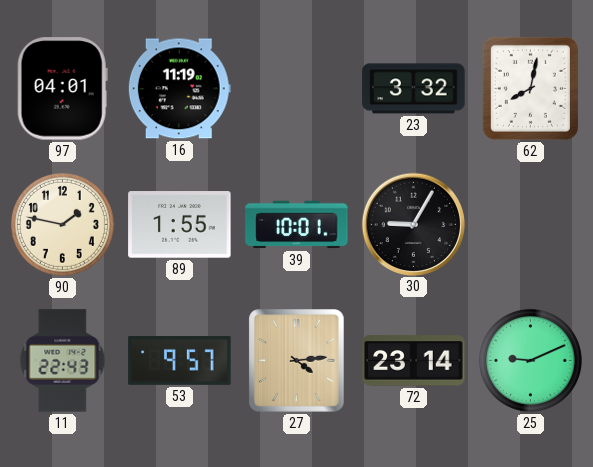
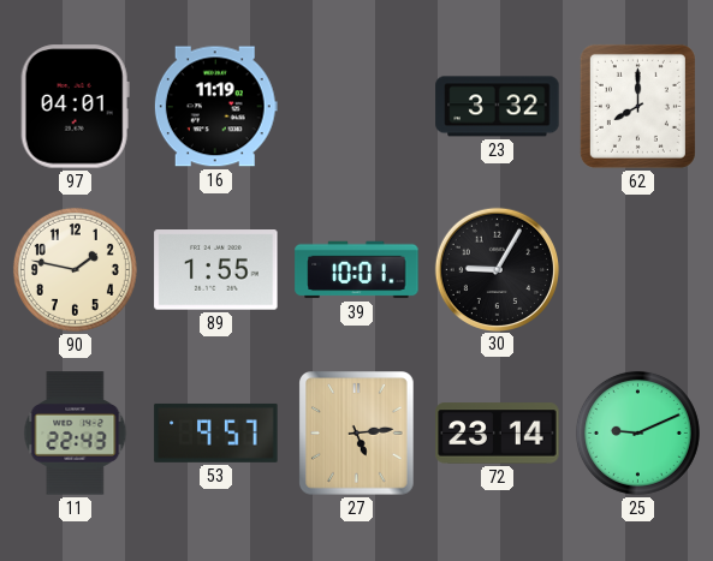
62: 8:02 -> 8:00
27: 4:14 -> 5:14
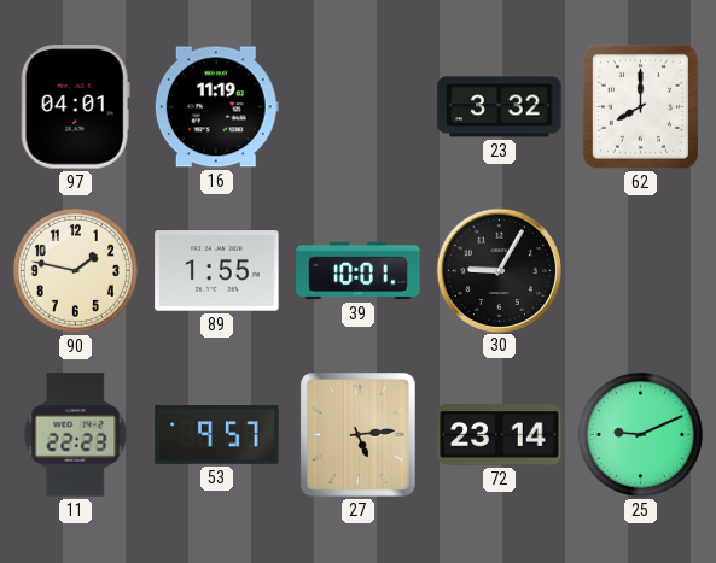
11: 22:43 -> 22:23
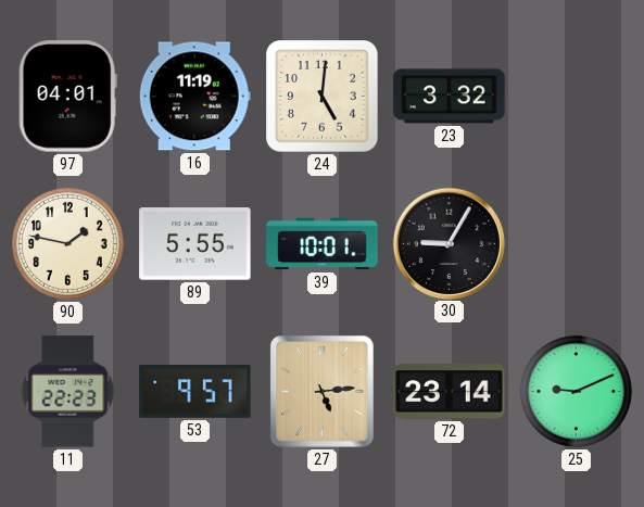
24: none -> 5:01
62: 8:00 -> none
89: 1:55 -> 5:55
